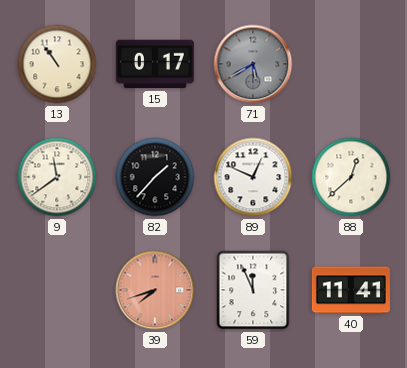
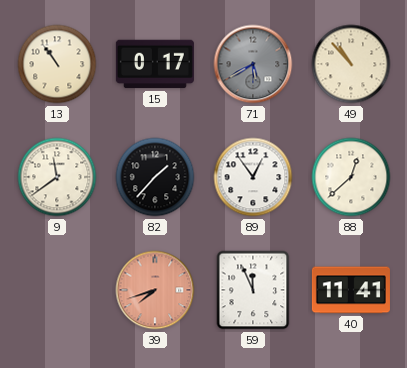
49: none -> 10:53
89: 12:49 -> 12:54
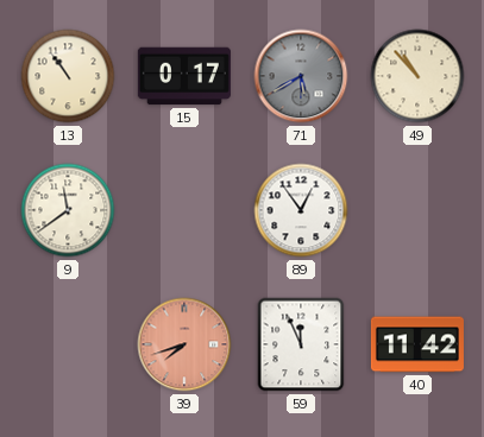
82: 1:37 -> none
88: 12:38 -> none
40: 11:41 -> 11:42
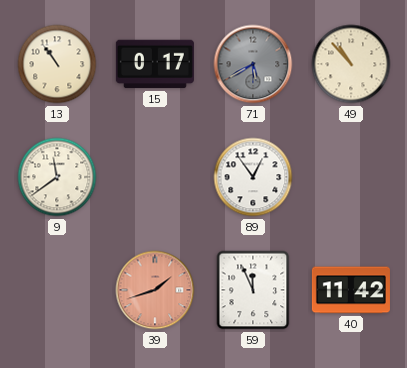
39: 7:42 -> 1:42
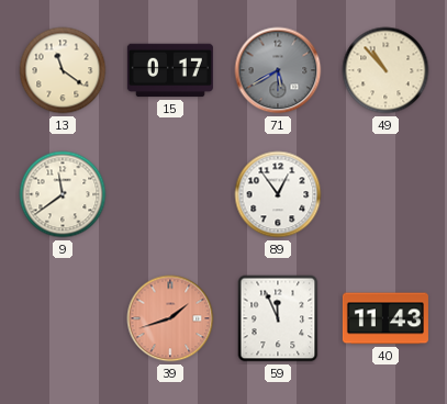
13: 10:54 -> 11:21
40: 11:42 -> 11:43
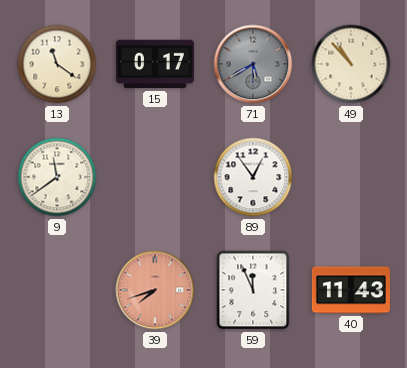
39: 1:42 -> 7:42
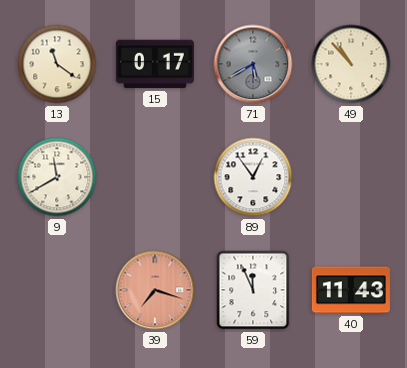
9: 11:39 -> 11:40
39: 7:42 -> 7:18
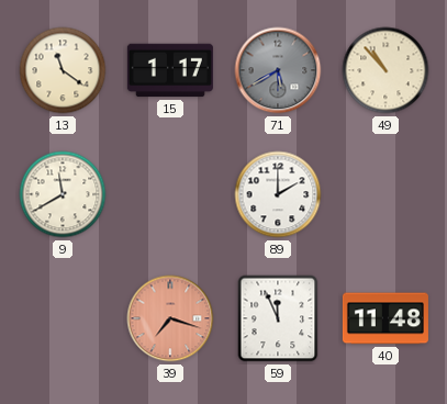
15: 0:17 -> 1:17
89: 12:54 -> 2:00
40: 11:43 -> 11:48
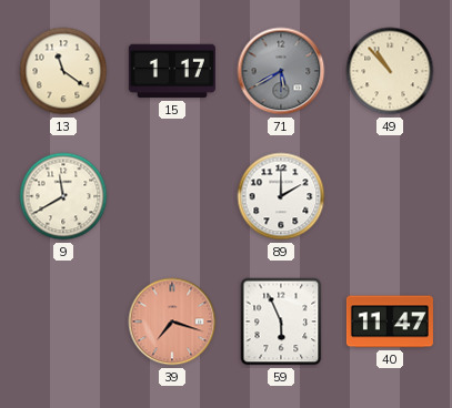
59: 11:56 -> 5:56
40: 11:48 -> 11:47
